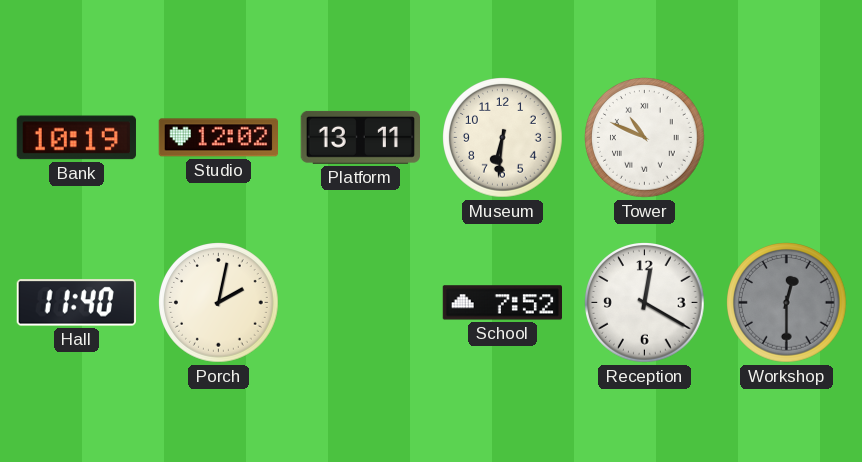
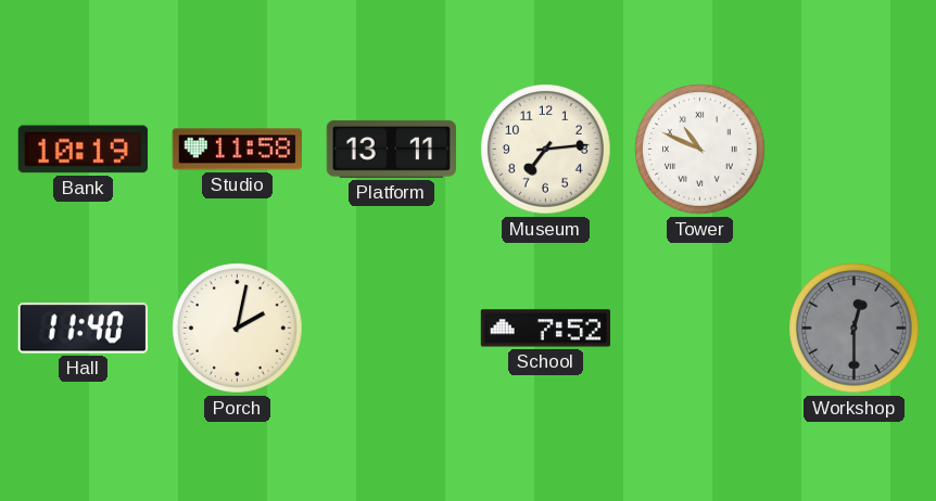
Studio: 12:02 -> 11:58
Museum: 6:31 -> 7:14
Reception: 12:20 -> none
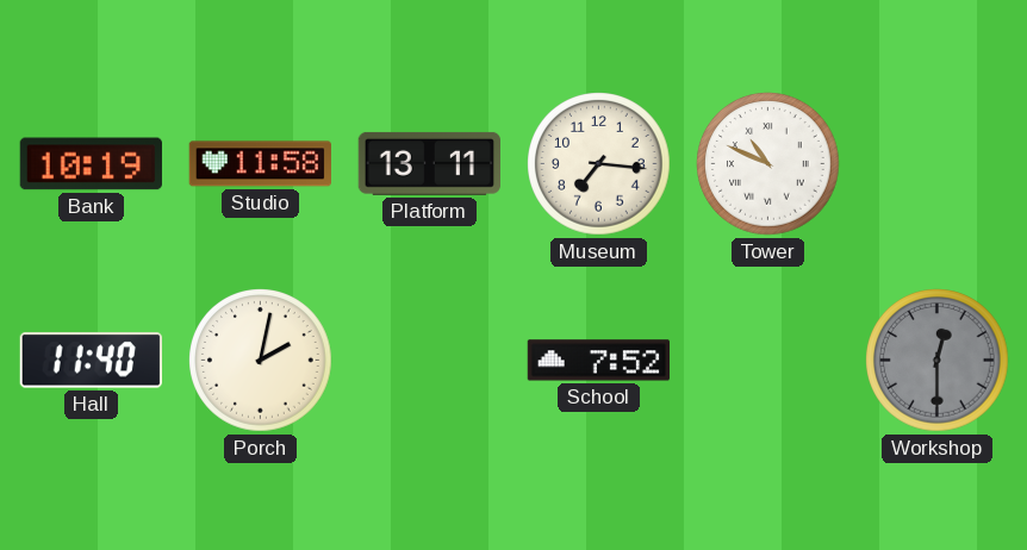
Museum: 7:14 -> 7:16
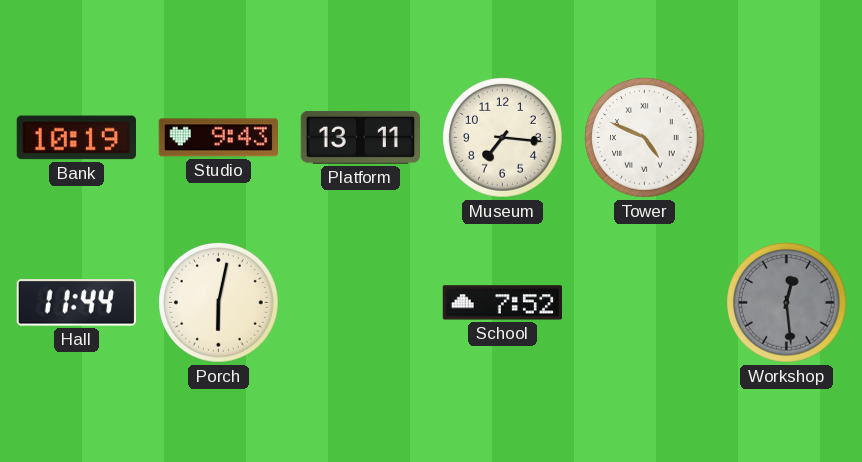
Studio: 11:58 -> 9:43
Tower: 10:49 -> 4:49
Hall: 11:40 -> 11:44
Porch: 2:02 -> 6:02
Workshop: 12:30 -> 12:29
